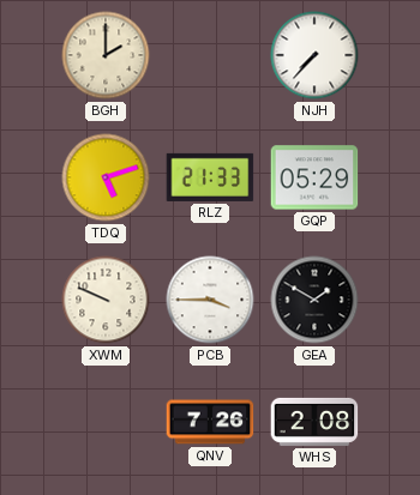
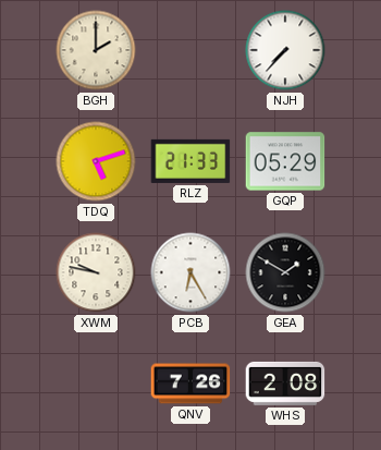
XWM: 9:49 -> 9:47
PCB: 3:45 -> 6:25
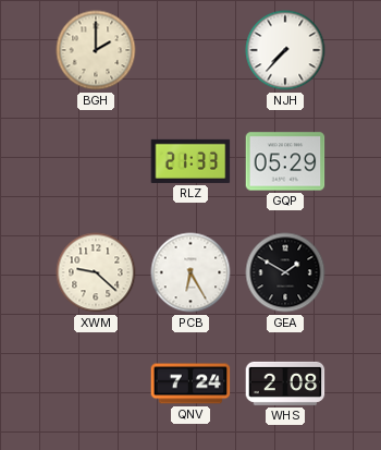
TDQ: 5:12 -> none
XWM: 9:47 -> 9:22
QNV: 7:26 -> 7:24
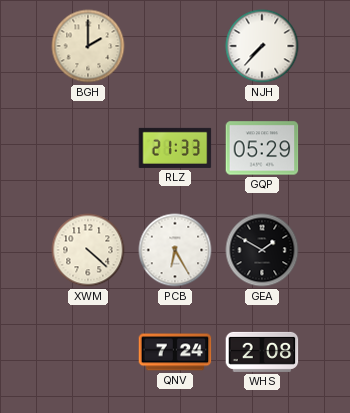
XWM: 9:22 -> 4:22
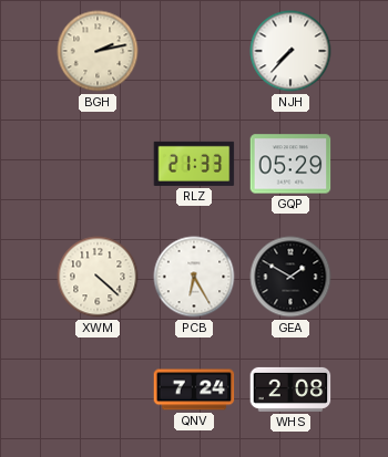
BGH: 2:00 -> 2:13
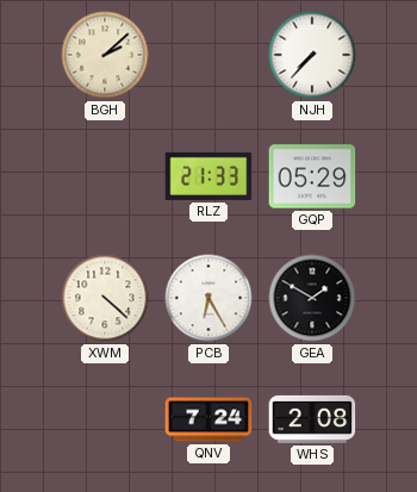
BGH: 2:13 -> 2:08
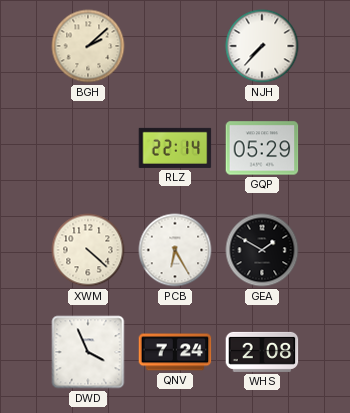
RLZ: 21:33 -> 22:14
DWD: none -> 3:56
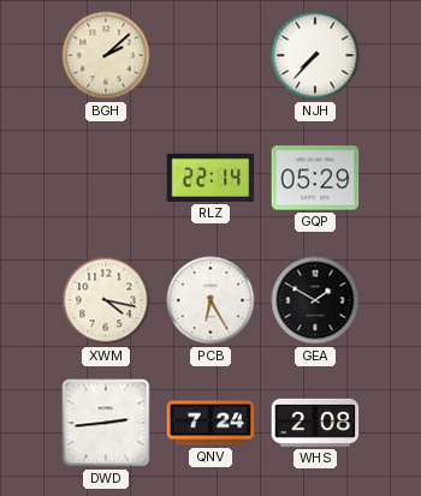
XWM: 4:22 -> 4:17
DWD: 3:56 -> 2:44
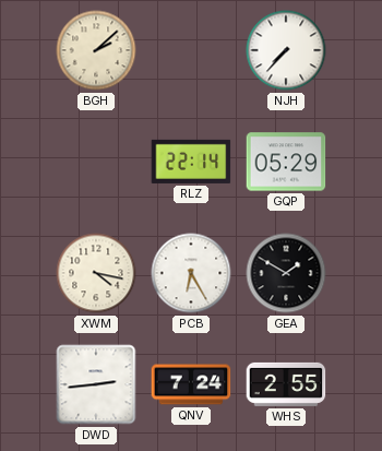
WHS: 2:08 -> 2:55
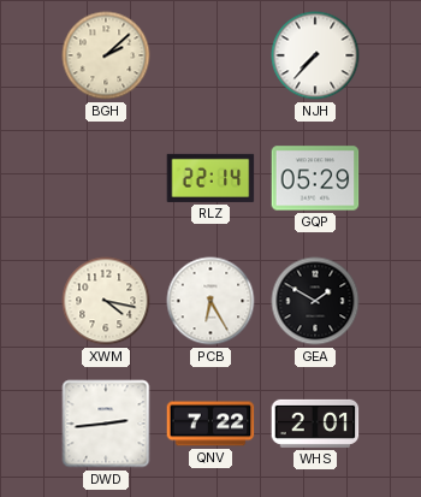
QNV: 7:24 -> 7:22
WHS: 2:55 -> 2:01
